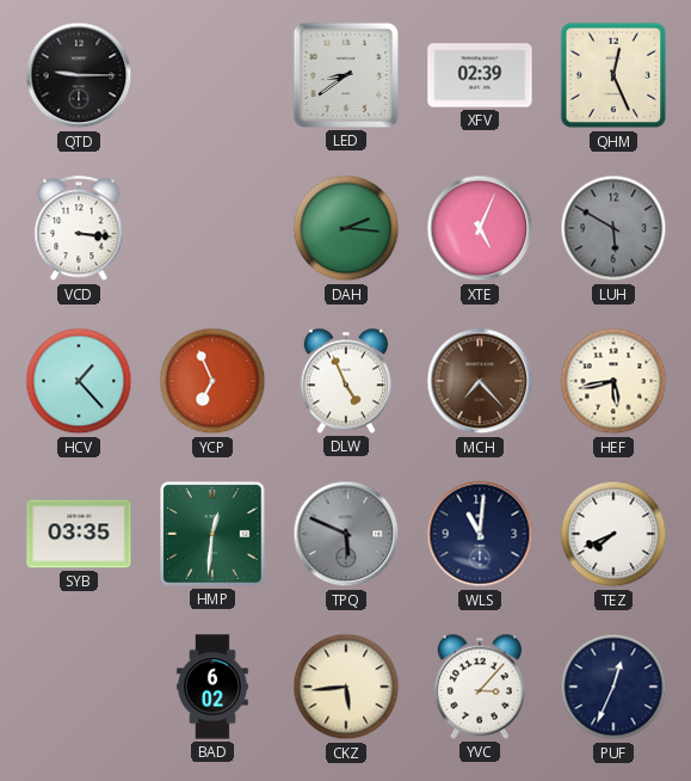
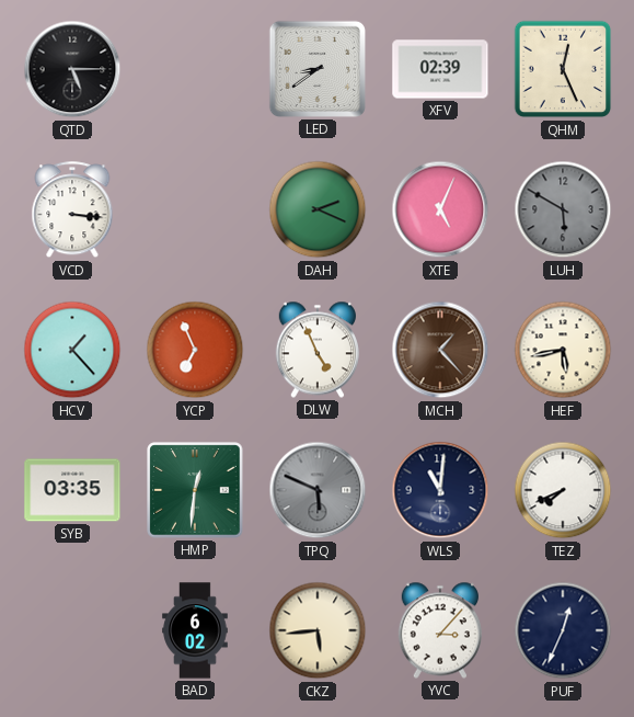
QTD: 9:15 -> 5:15
DAH: 2:16 -> 2:19
MCH: 7:23 -> 1:23
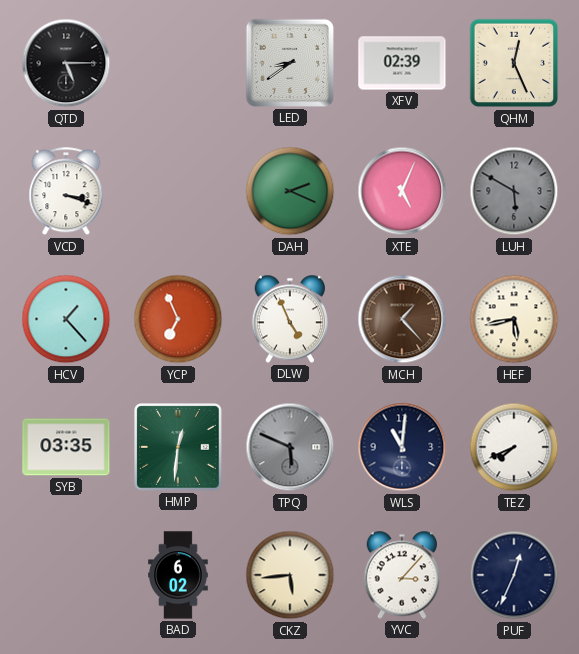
VCD: 3:16 -> 3:18
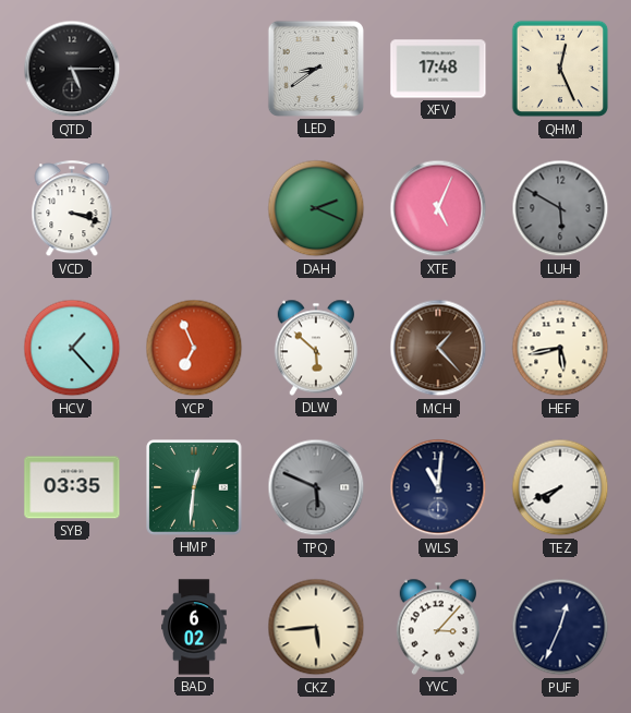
XFV: 02:39 -> 17:48
DLW: 4:56 -> 5:52
